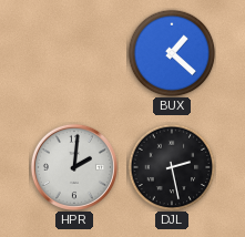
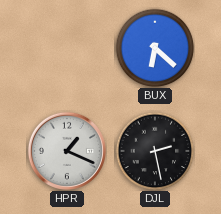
BUX: 1:22 -> 6:22
HPR: 2:01 -> 1:19
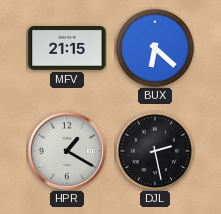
MFV: none -> 21:15
HPR: 1:19 -> 1:20
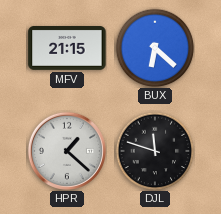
HPR: 1:20 -> 1:22
DJL: 2:28 -> 11:48
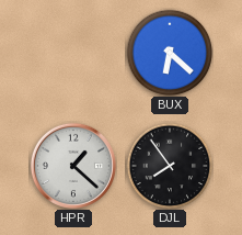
MFV: 21:15 -> none
DJL: 11:48 -> 7:54
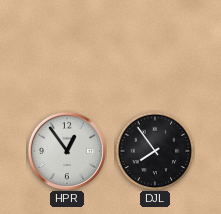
BUX: 6:22 -> none
HPR: 1:22 -> 12:54
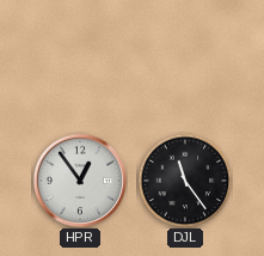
DJL: 7:54 -> 11:24
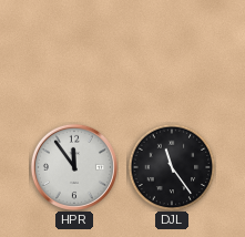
HPR: 12:54 -> 11:54
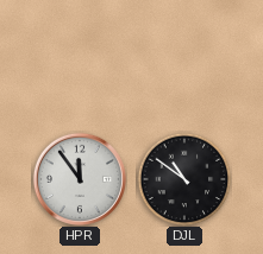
DJL: 11:24 -> 10:51
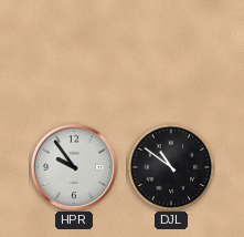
HPR: 11:54 -> 9:54
